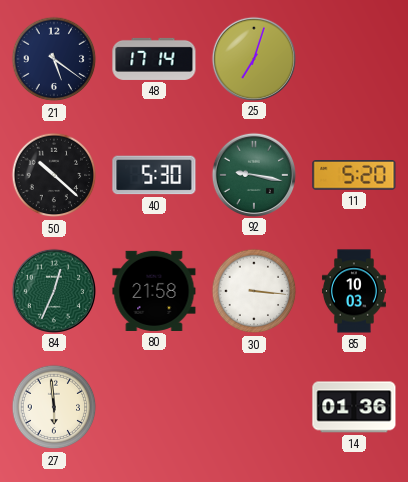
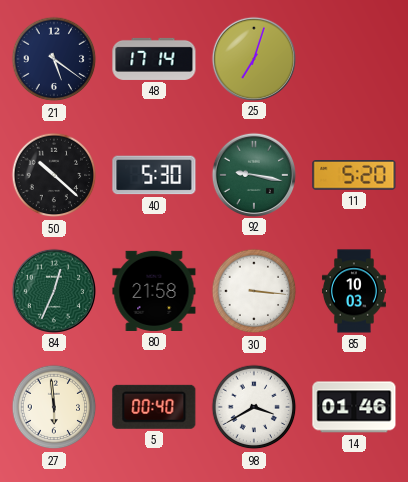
5: none -> 00:40
98: none -> 3:40
14: 01:36 -> 01:46
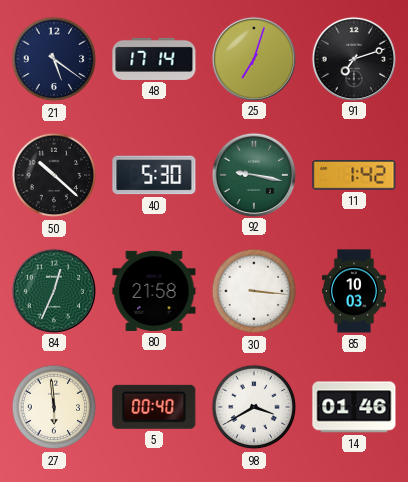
91: none -> 7:12
11: 5:20 -> 1:42
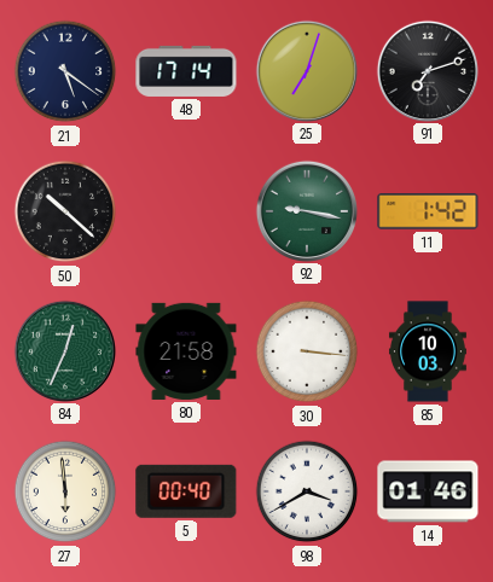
40: 5:30 -> none
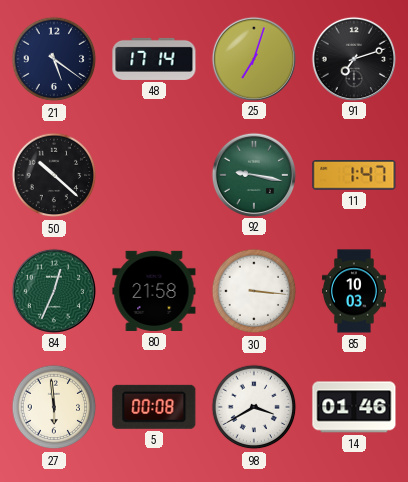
11: 1:42 -> 1:47
5: 00:40 -> 00:08
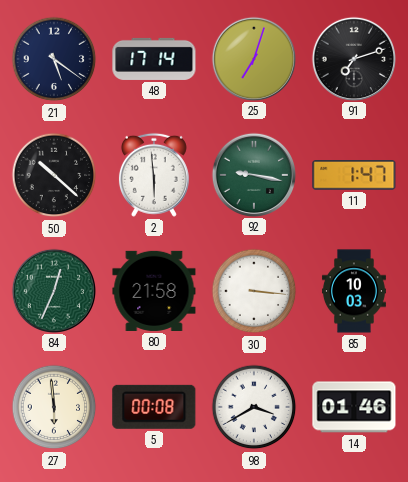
2: none -> 5:59
